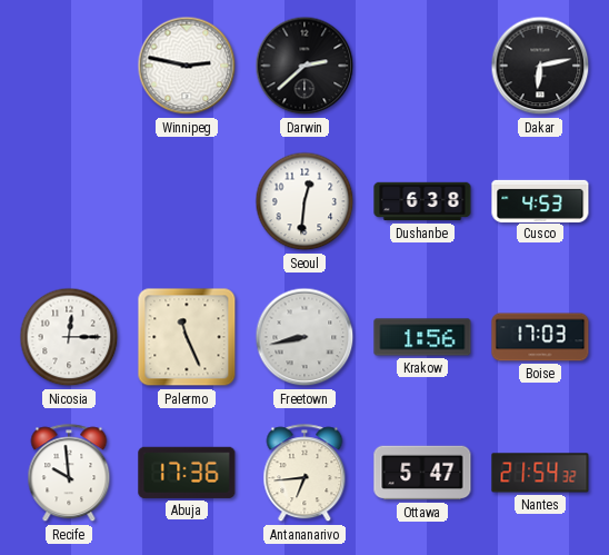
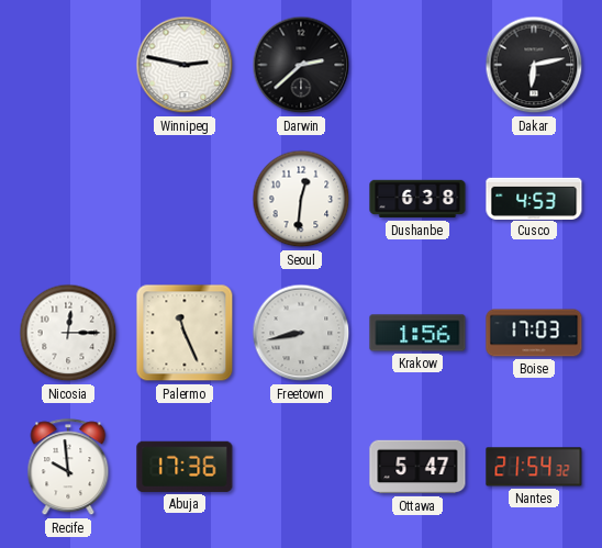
Antananarivo: 6:44 -> none
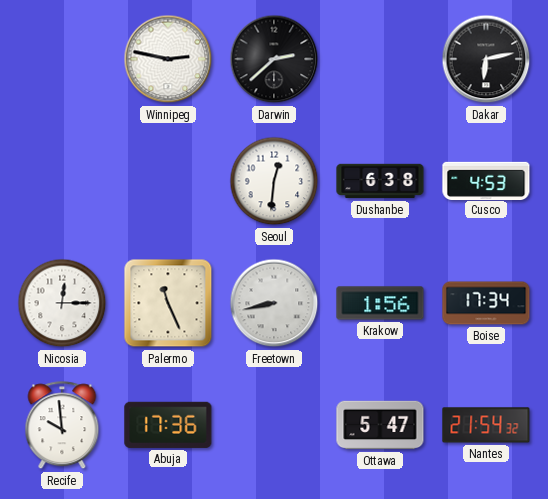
Boise: 17:03 -> 17:34
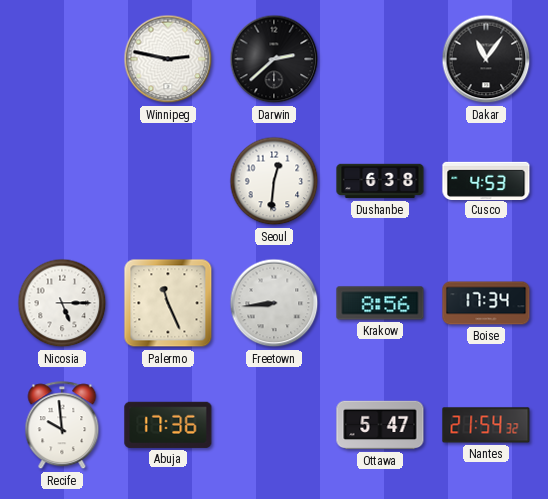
Dakar: 6:13 -> 11:06
Nicosia: 12:15 -> 5:15
Freetown: 8:43 -> 8:44
Krakow: 1:56 -> 8:56
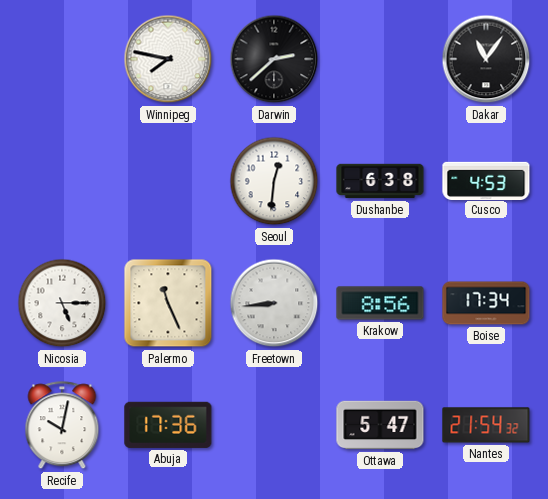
Winnipeg: 2:47 -> 7:47
Recife: 9:59 -> 10:02
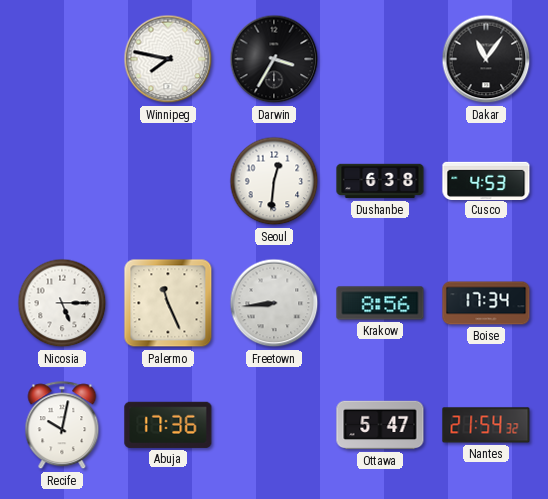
Darwin: 2:38 -> 3:35
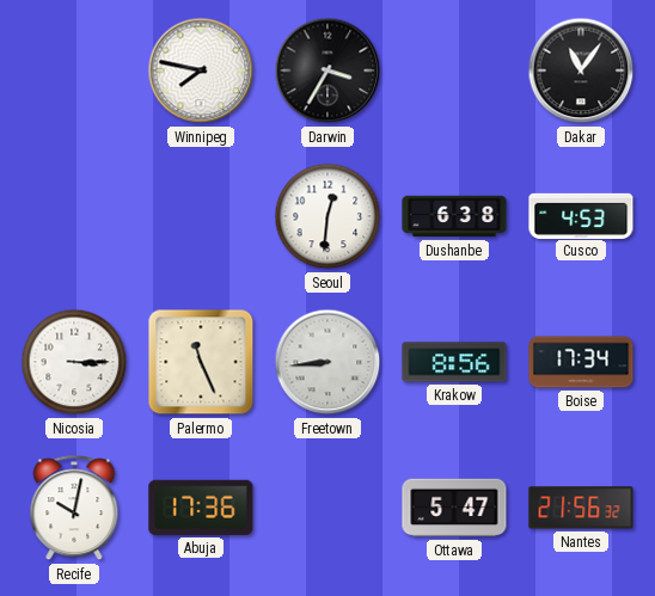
Nicosia: 5:15 -> 3:15
Nantes: 21:54 -> 21:56
